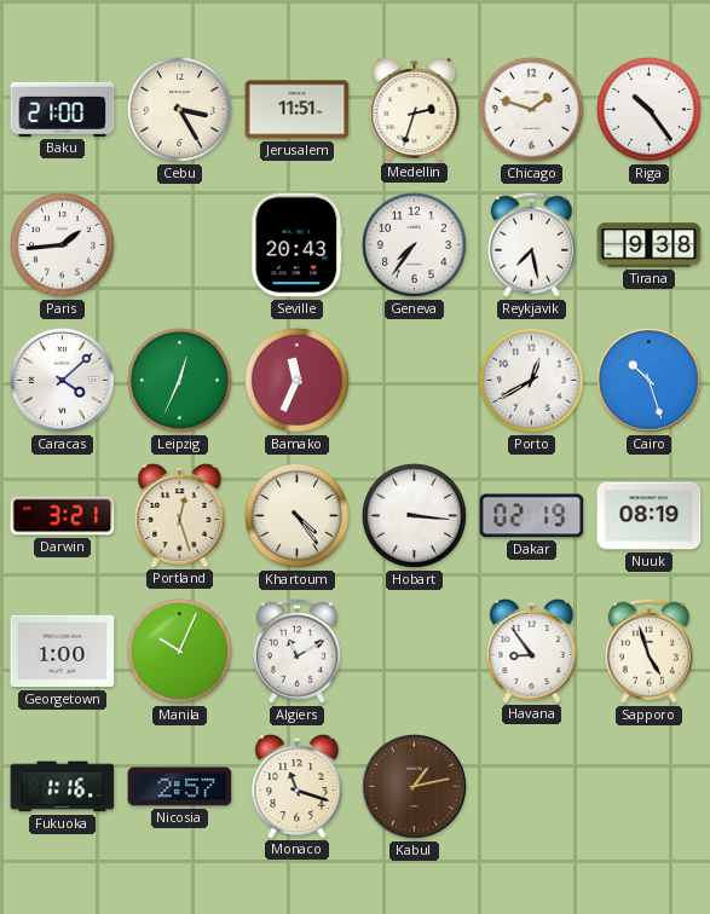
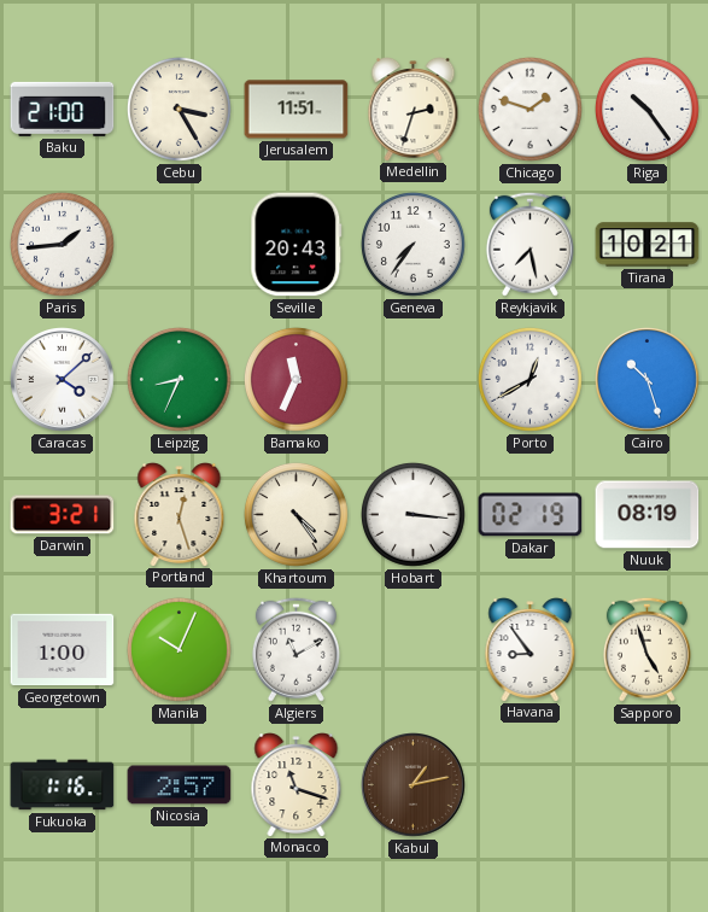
Tirana: 9:38 -> 10:21
Leipzig: 12:34 -> 8:34
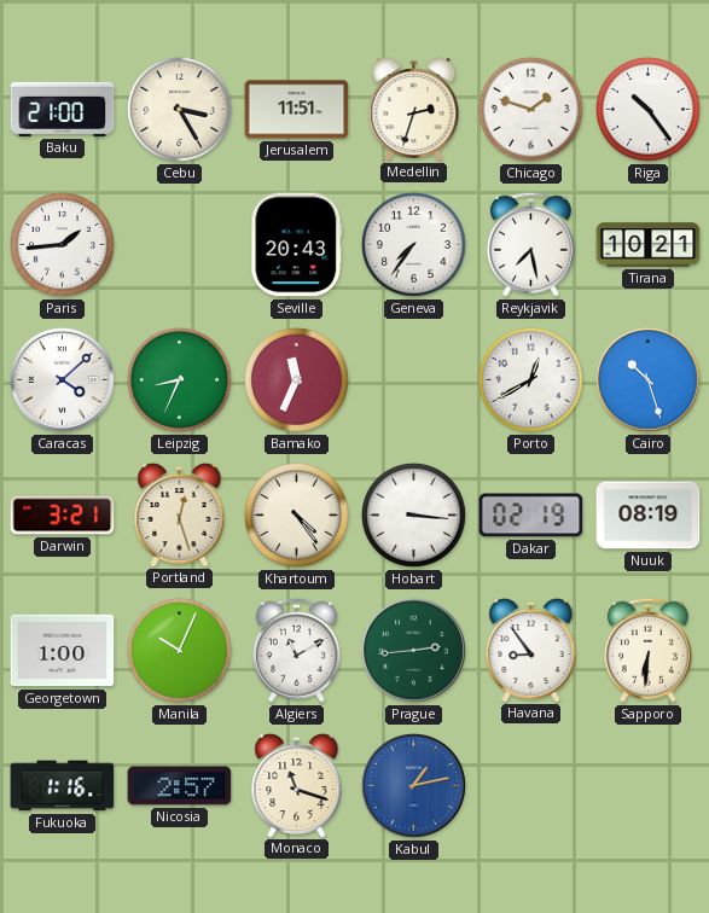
Prague: none -> 2:44
Sapporo: 4:57 -> 6:31
Kabul dial: brown -> blue
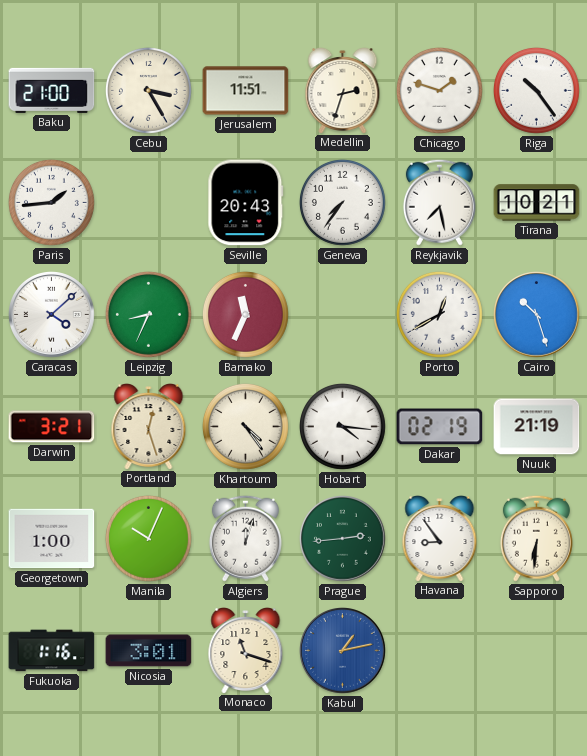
Hobart: 3:16 -> 4:16
Nuuk: 08:19 -> 21:19
Algiers: 11:10 -> 12:03
Nicosia: 2:57 -> 3:01
